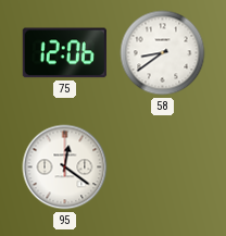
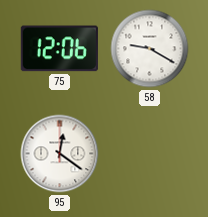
58: 8:39 -> 9:20
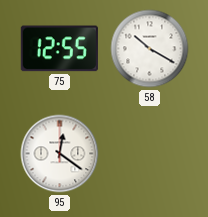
75: 12:06 -> 12:55
58: 9:20 -> 10:20
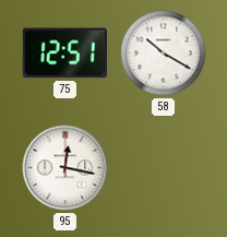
75: 12:55 -> 12:51
95: 12:21 -> 12:17
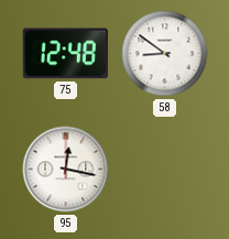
75: 12:51 -> 12:48
58: 10:20 -> 8:51
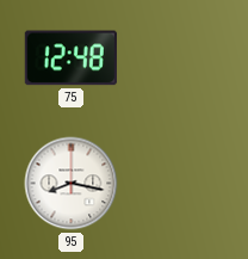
58: 8:51 -> none
95: 12:17 -> 8:17
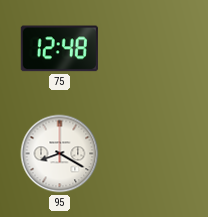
95: 8:17 -> 8:20
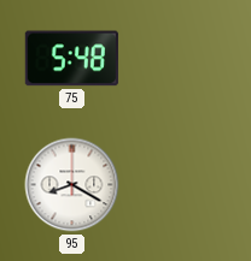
75: 12:48 -> 5:48
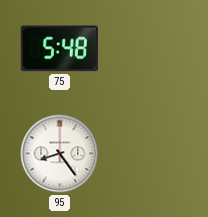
95: 8:20 -> 8:24
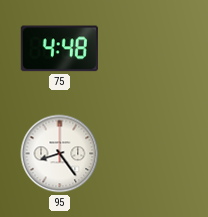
75: 5:48 -> 4:48
